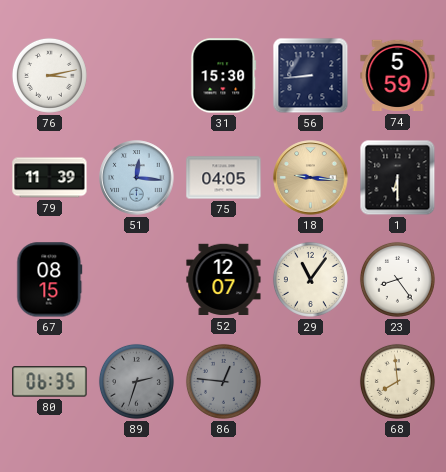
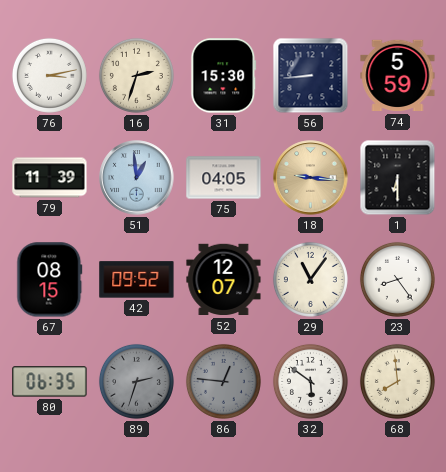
16: none -> 2:33
51: 12:16 -> 12:59
42: none -> 09:52
32: none -> 5:51
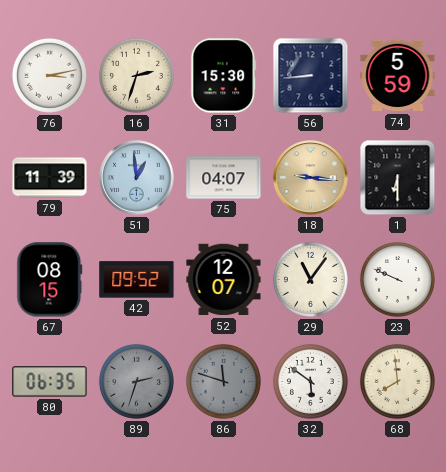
75: 04:05 -> 04:07
23: 8:24 -> 9:49
86: 12:46 -> 11:48
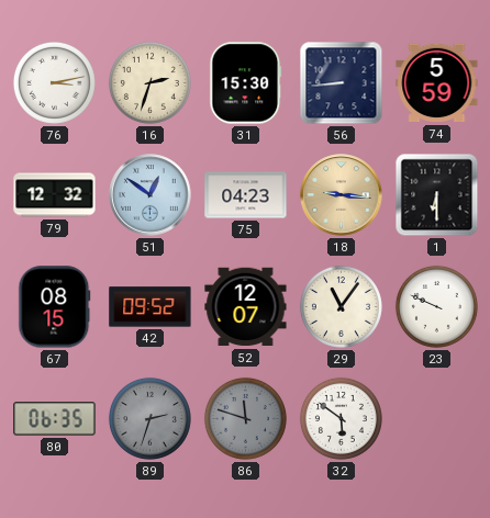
79: 11:39 -> 12:32
51: 12:59 -> 12:51
75: 04:07 -> 04:23
68: 7:59 -> none
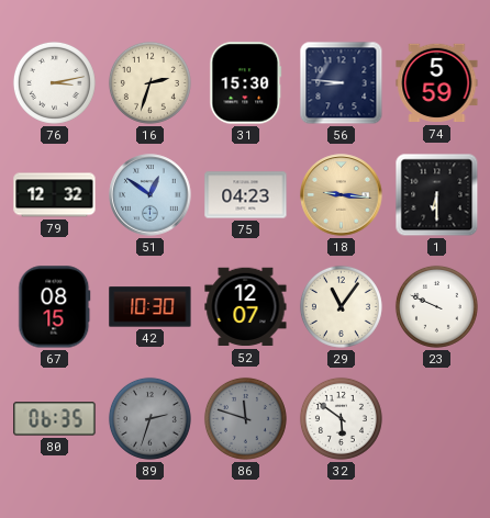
56: 8:44 -> 8:46
42: 09:52 -> 10:30
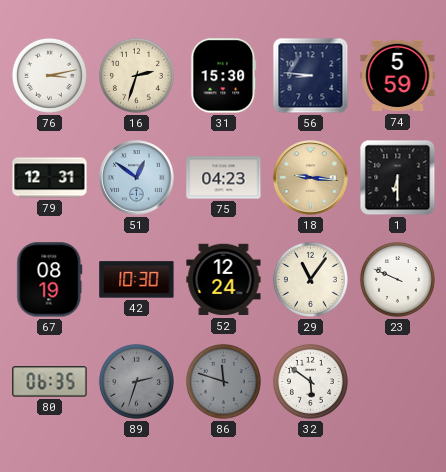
79: 12:32 -> 12:31
67: 08:15 -> 08:19
52: 12:07 -> 12:24
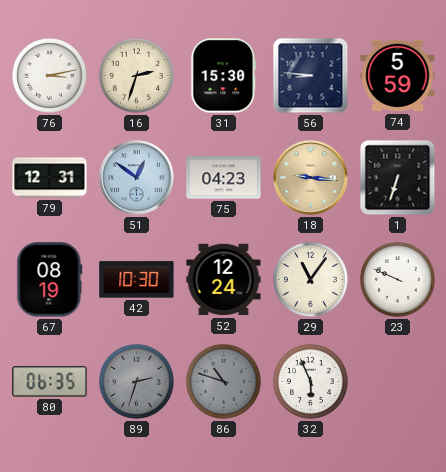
1: 6:30 -> 6:33
86: 11:48 -> 10:48
32: 5:51 -> 5:56
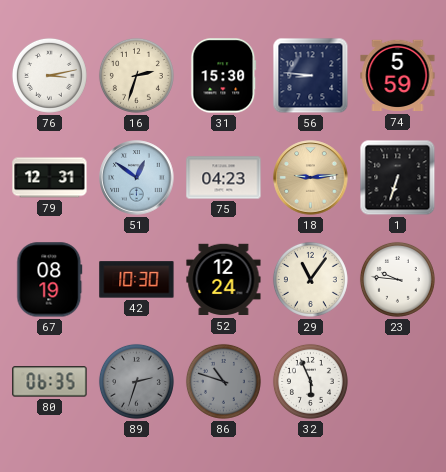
18: 9:16 -> 9:14
23: 9:49 -> 9:46
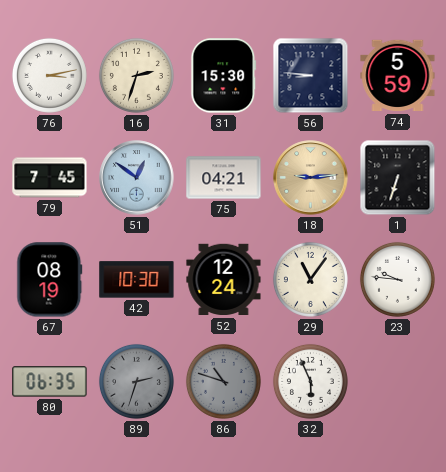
79: 12:31 -> 7:45
75: 04:23 -> 04:21
